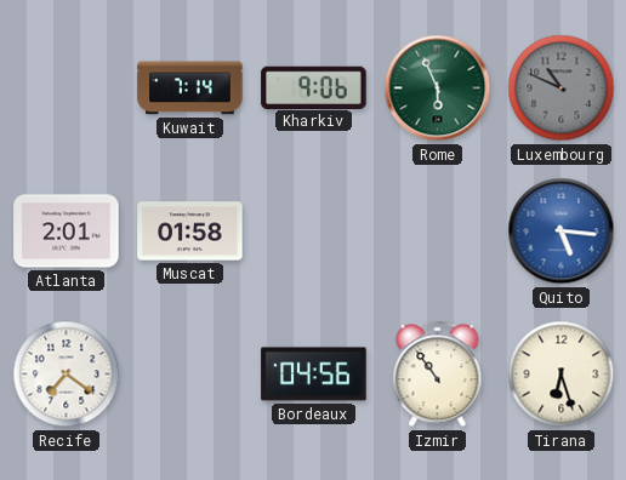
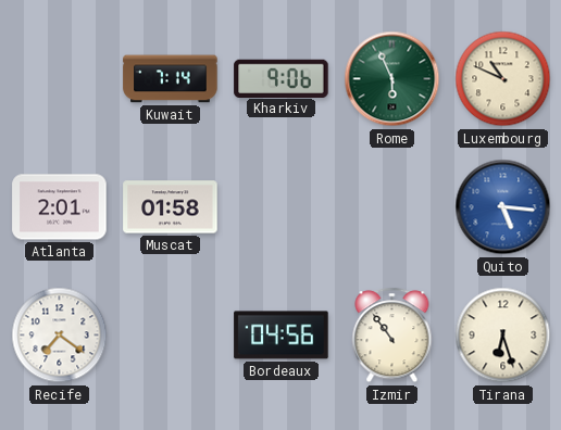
Luxembourg dial: grey -> cream
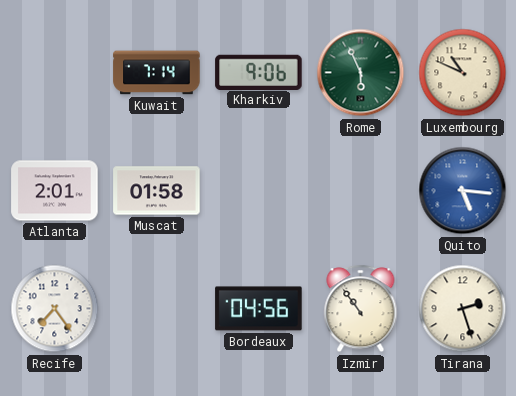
Recife: 7:21 -> 7:24
Tirana: 6:27 -> 2:27
